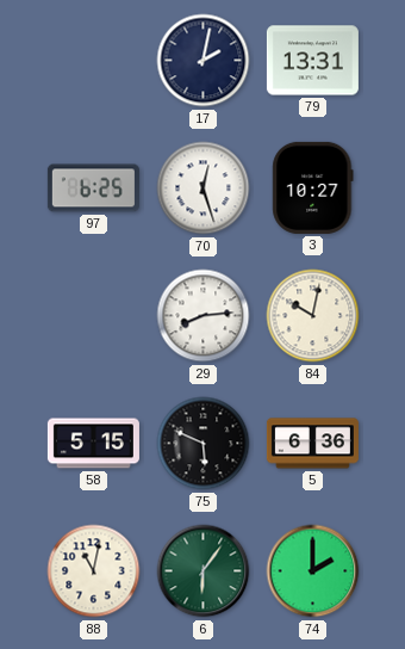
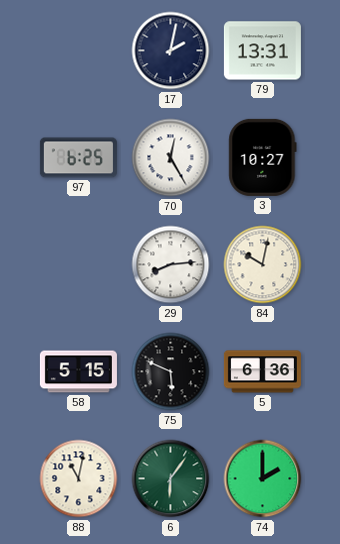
70: 12:27 -> 12:25
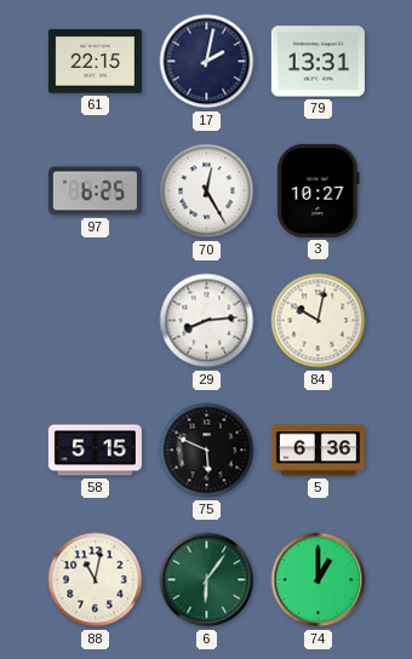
61: none -> 22:15
74: 2:00 -> 1:00
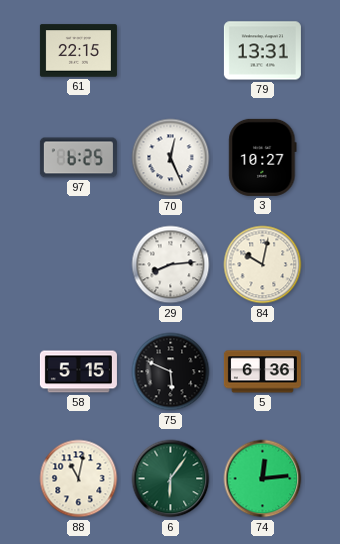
17: 2:02 -> none
70: 12:25 -> 12:26
74: 1:00 -> 12:14
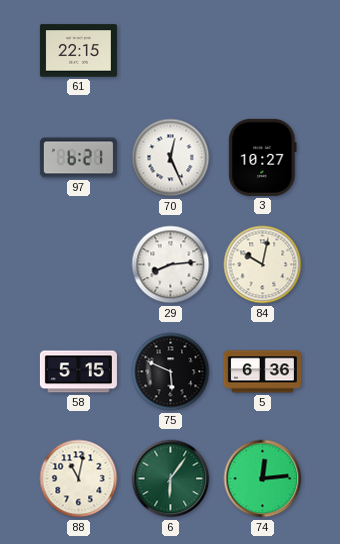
79: 13:31 -> none
97: 6:25 -> 6:21
